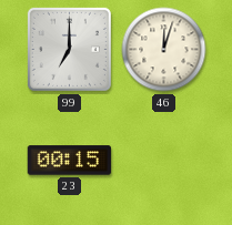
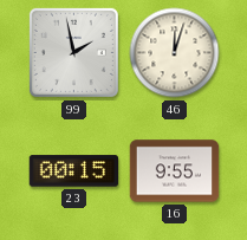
99: 7:00 -> 1:58
16: none -> 9:55
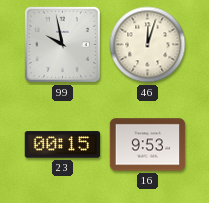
99: 1:58 -> 9:58
16: 9:55 -> 9:53
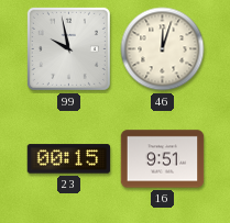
16: 9:53 -> 9:51
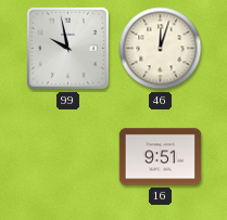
23: 00:15 -> none
